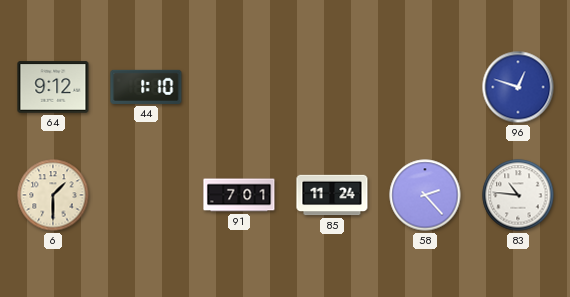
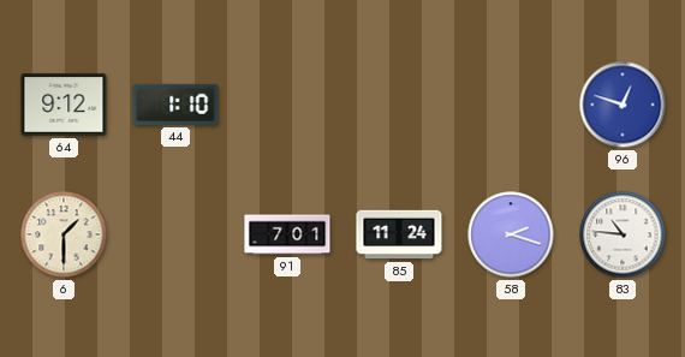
58: 2:23 -> 2:18
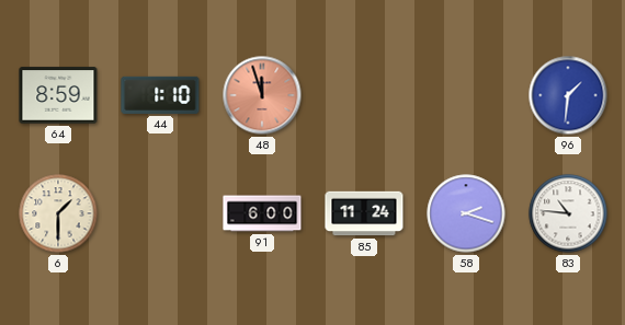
64: 9:12 -> 8:59
48: none -> 11:57
96: 12:48 -> 1:31
91: 7:01 -> 6:00
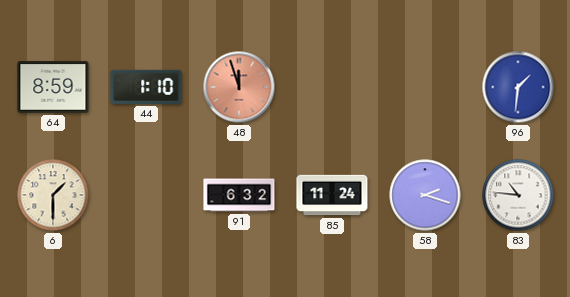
91: 6:00 -> 6:32
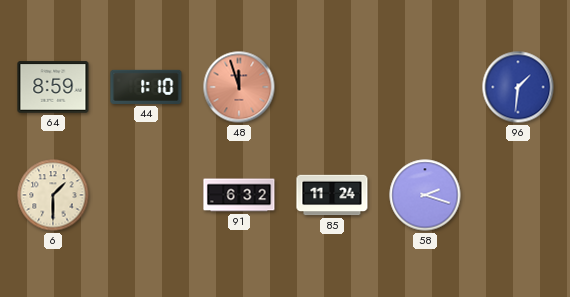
83: 10:46 -> none
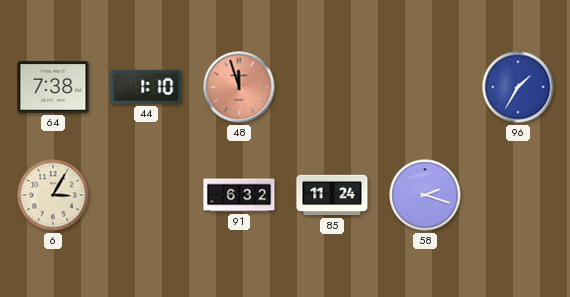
64: 8:59 -> 7:38
96: 1:31 -> 1:35
6: 1:30 -> 3:05
